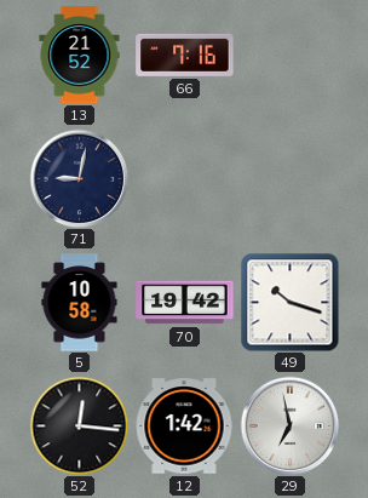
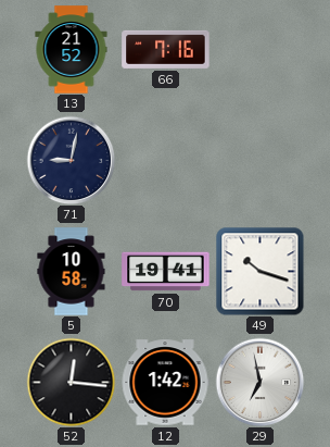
70: 19:42 -> 19:41
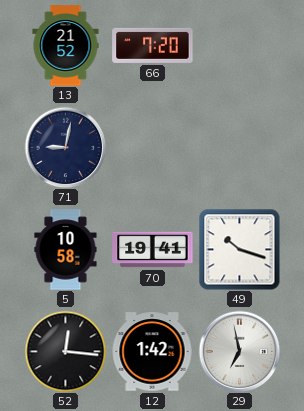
66: 7:16 -> 7:20
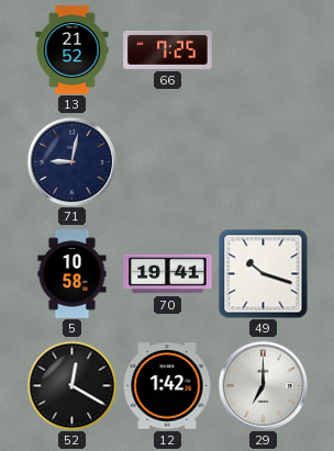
66: 7:20 -> 7:25
52: 12:16 -> 12:20
29: 6:58 -> 7:00
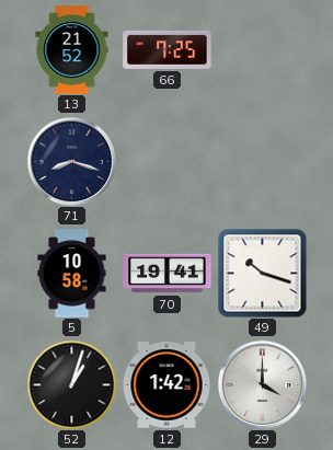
71: 9:02 -> 8:18
52: 12:20 -> 1:03
29: 7:00 -> 4:00
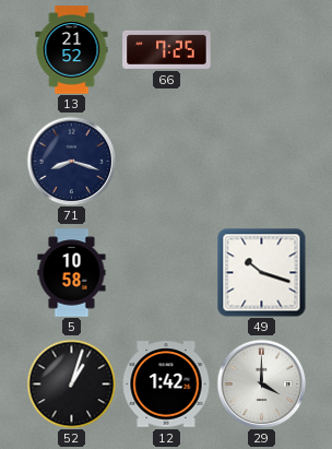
70: 19:41 -> none
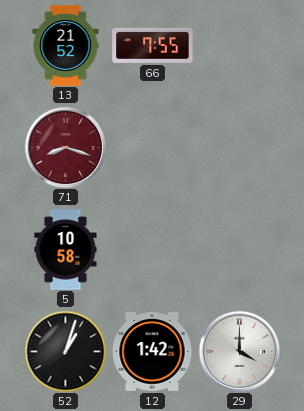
66: 7:25 -> 7:55
71 dial: navy -> burgundy
49: 10:18 -> none
